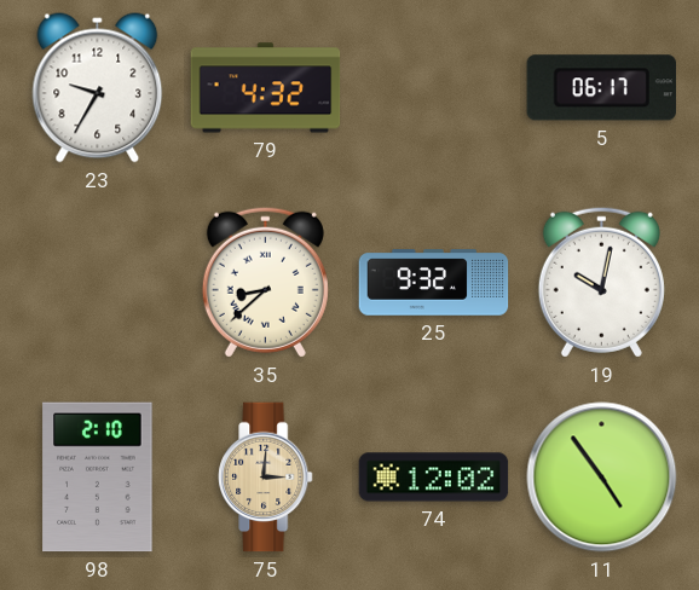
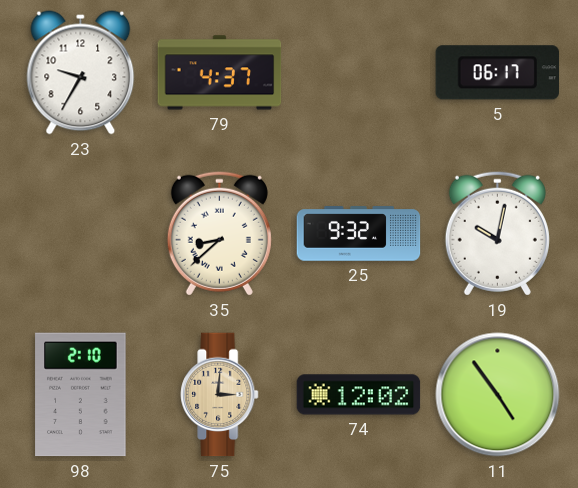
79: 4:32 -> 4:37
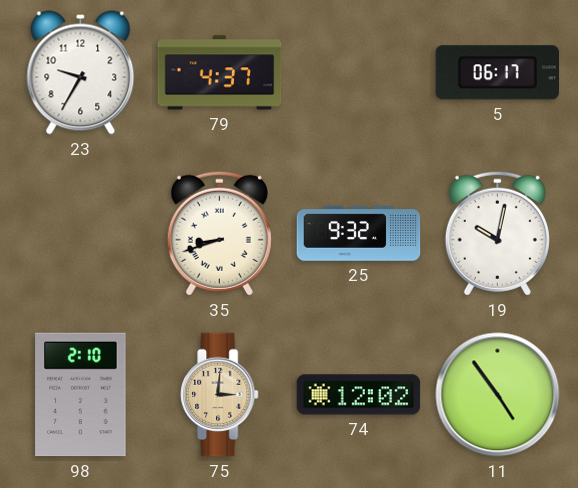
35: 8:38 -> 8:42
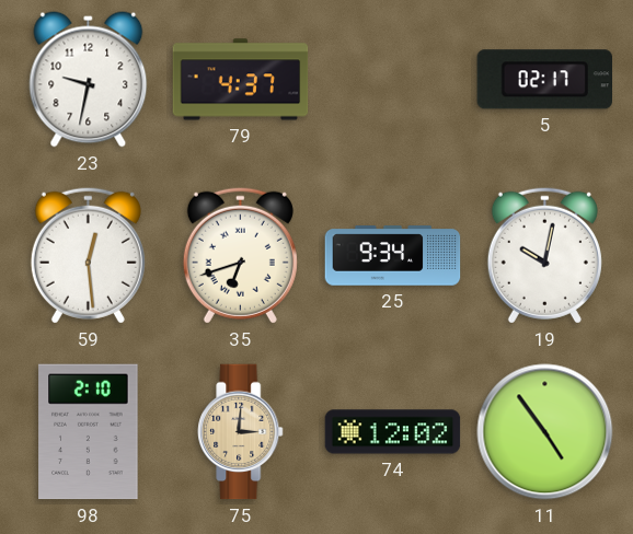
23: 9:35 -> 9:32
5: 06:17 -> 02:17
59: none -> 12:29
35: 8:42 -> 6:42
25: 9:32 -> 9:34
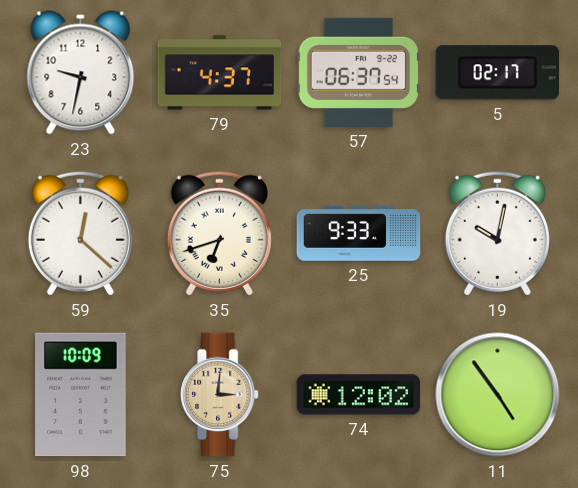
57: none -> 06:37
59: 12:29 -> 12:22
25: 9:34 -> 9:33
98: 2:10 -> 10:09
